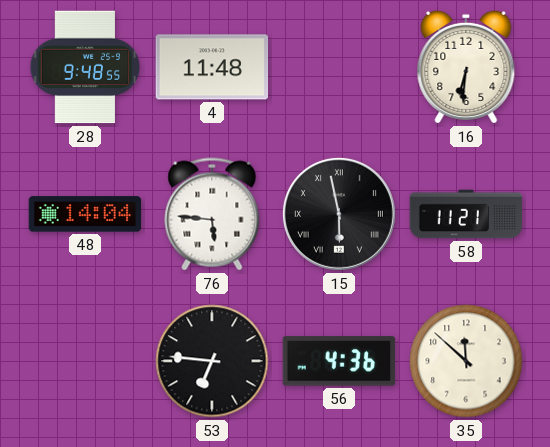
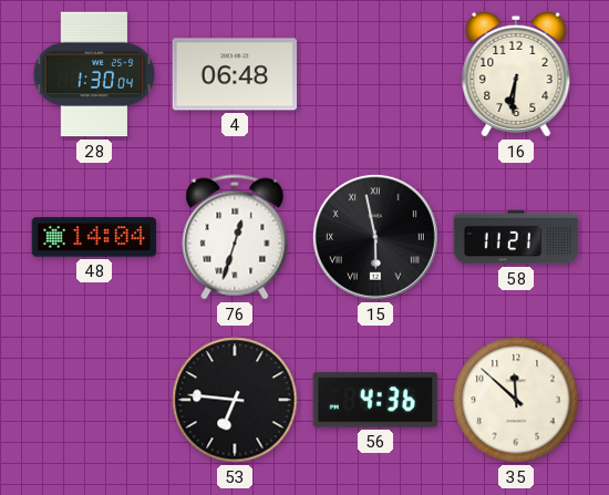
28: 9:48 -> 1:30
4: 11:48 -> 06:48
76: 5:46 -> 12:33
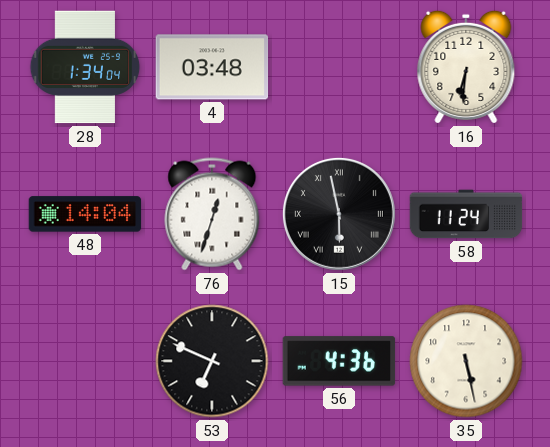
28: 1:30 -> 1:34
4: 06:48 -> 03:48
58: 11:21 -> 11:24
53: 6:46 -> 6:49
35: 11:52 -> 5:28
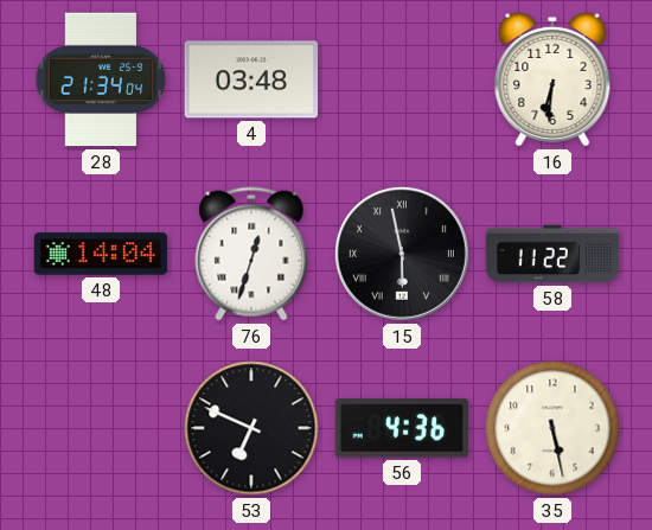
28: 1:34 -> 21:34
58: 11:24 -> 11:22
